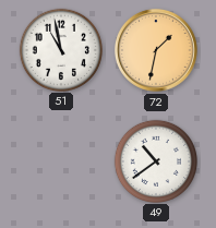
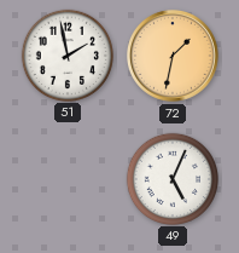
51: 10:58 -> 1:58
49: 10:39 -> 5:04
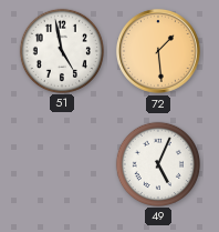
51: 1:58 -> 4:58
72: 1:32 -> 1:29
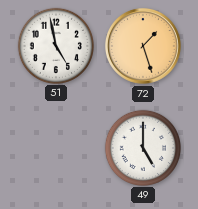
72: 1:29 -> 1:27
49: 5:04 -> 5:00
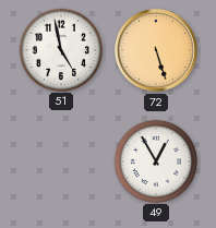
72: 1:27 -> 5:27
49: 5:00 -> 12:55
